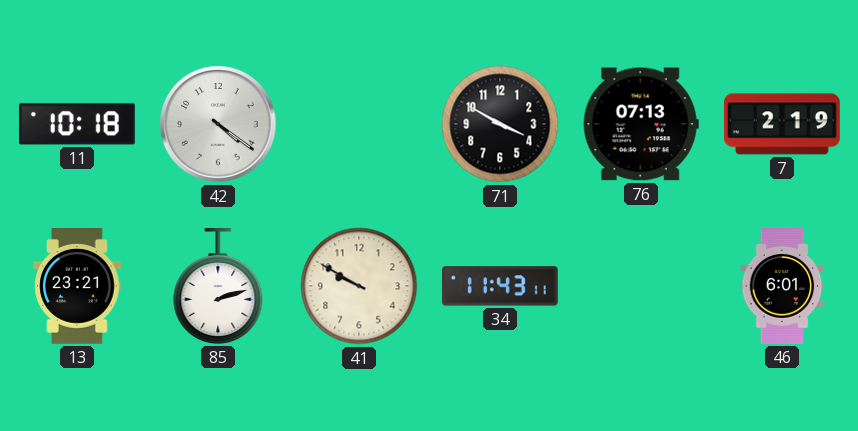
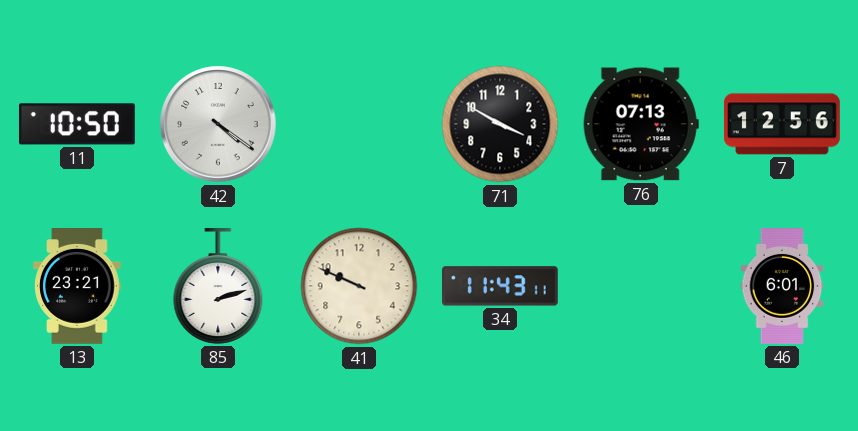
11: 10:18 -> 10:50
7: 2:19 -> 12:56
41: 9:50 -> 9:49
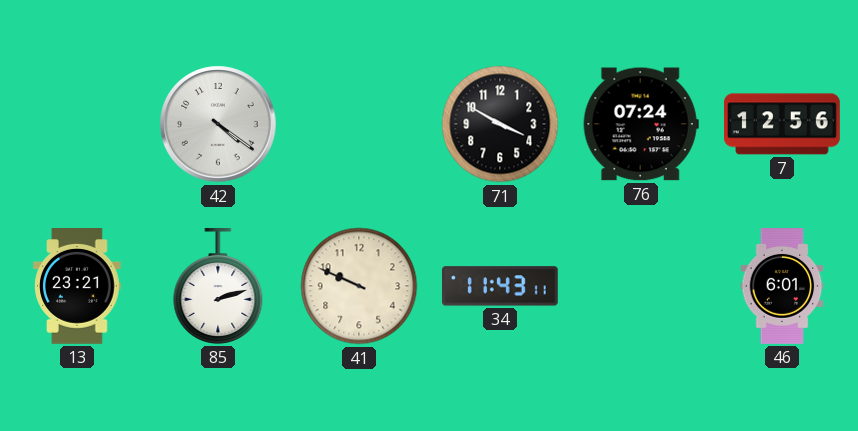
11: 10:50 -> none
76: 07:13 -> 07:24
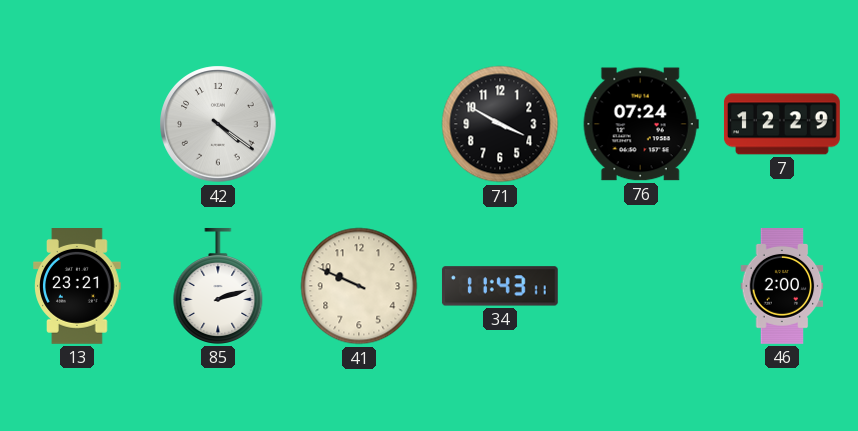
7: 12:56 -> 12:29
46: 6:01 -> 2:00
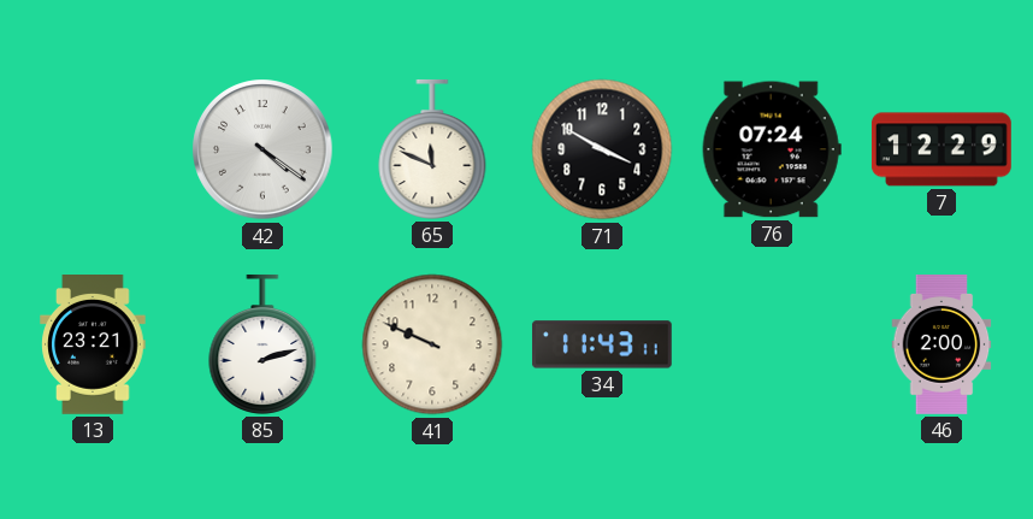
65: none -> 11:49
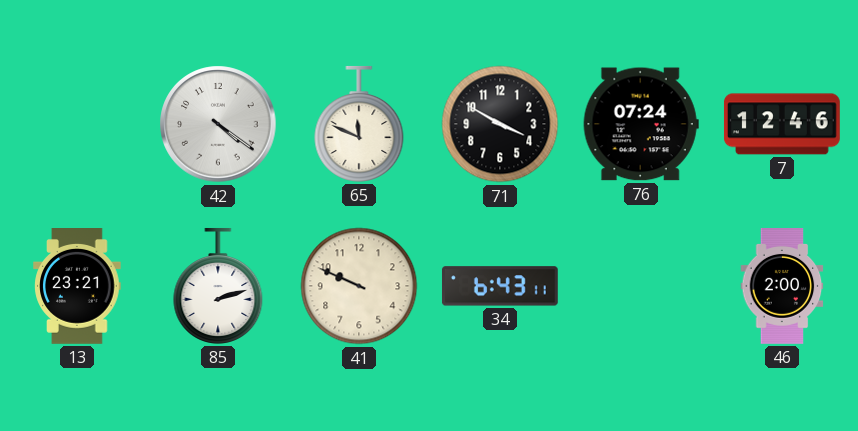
7: 12:29 -> 12:46
34: 11:43 -> 6:43
